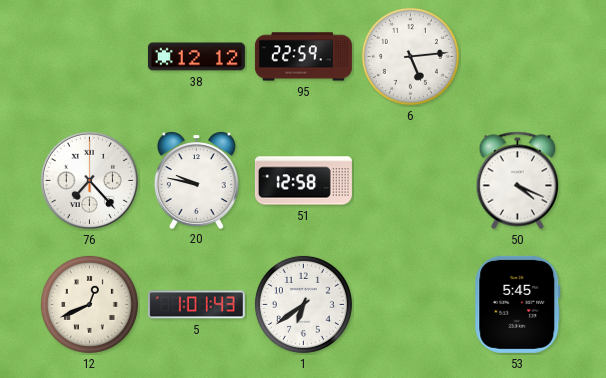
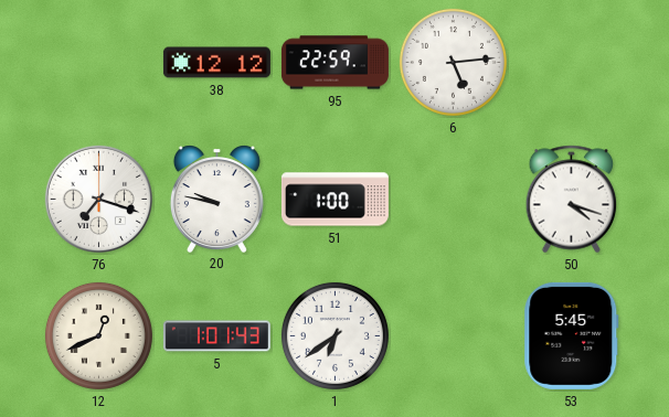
76: 7:23 -> 7:18
51: 12:58 -> 1:00
50: 4:19 -> 4:18
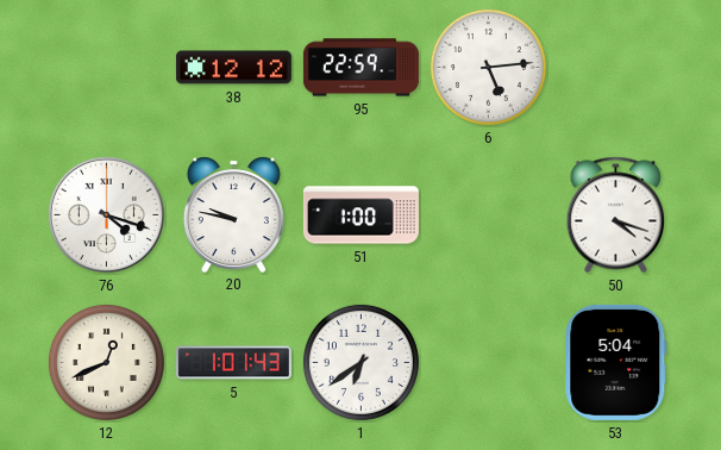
76: 7:18 -> 4:18
53: 5:45 -> 5:04
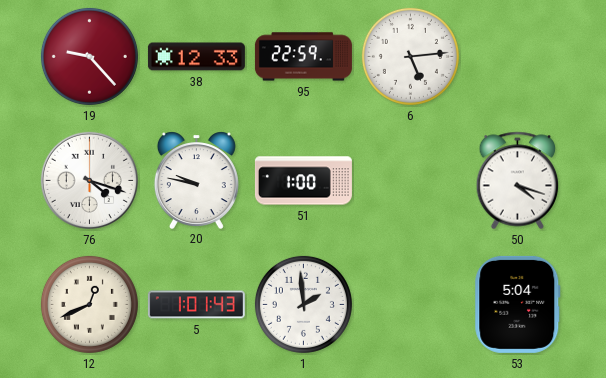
19: none -> 9:23
38: 12:12 -> 12:33
1: 6:39 -> 1:59
